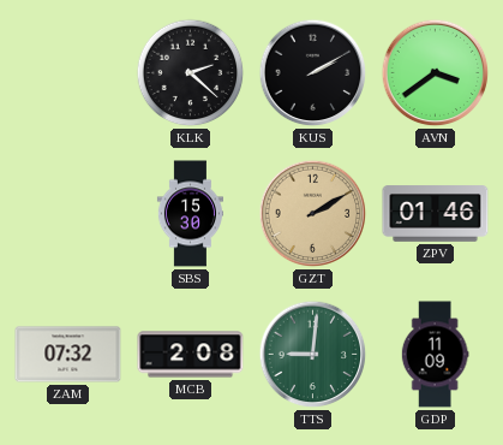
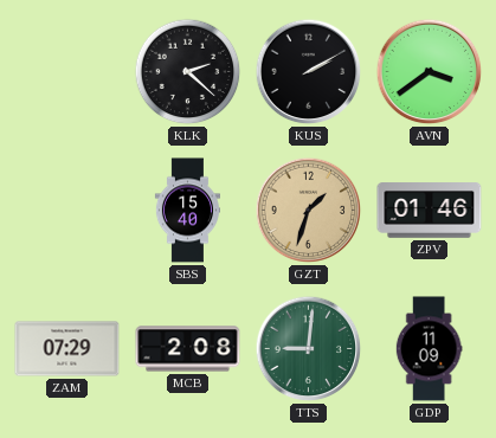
SBS: 15:30 -> 15:40
GZT: 2:10 -> 1:33
ZAM: 07:32 -> 07:29
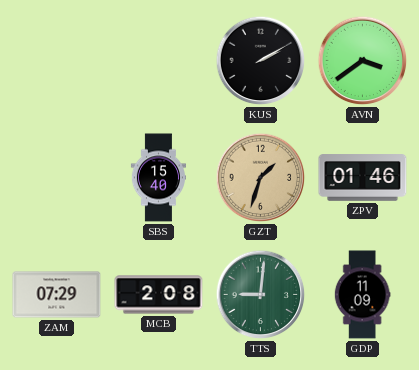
KLK: 2:22 -> none
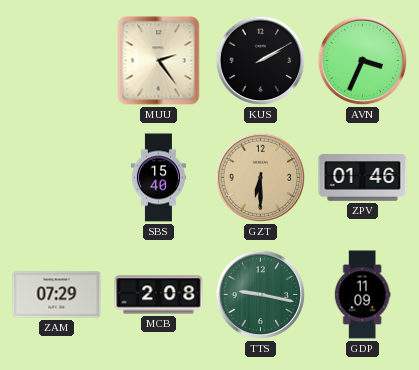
MUU: none -> 2:24
AVN: 3:39 -> 3:34
GZT: 1:33 -> 6:30
TTS: 9:01 -> 9:17
